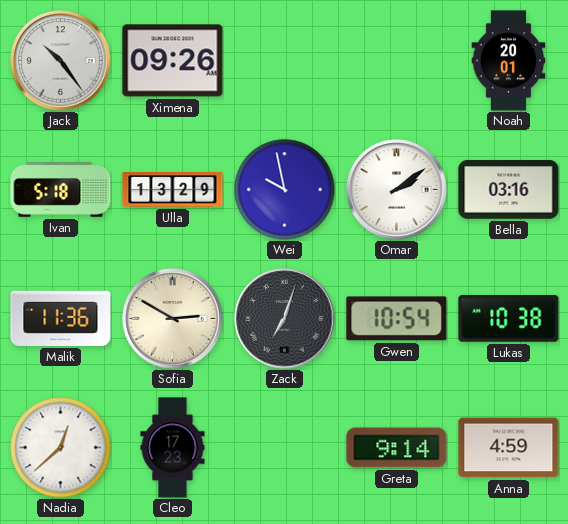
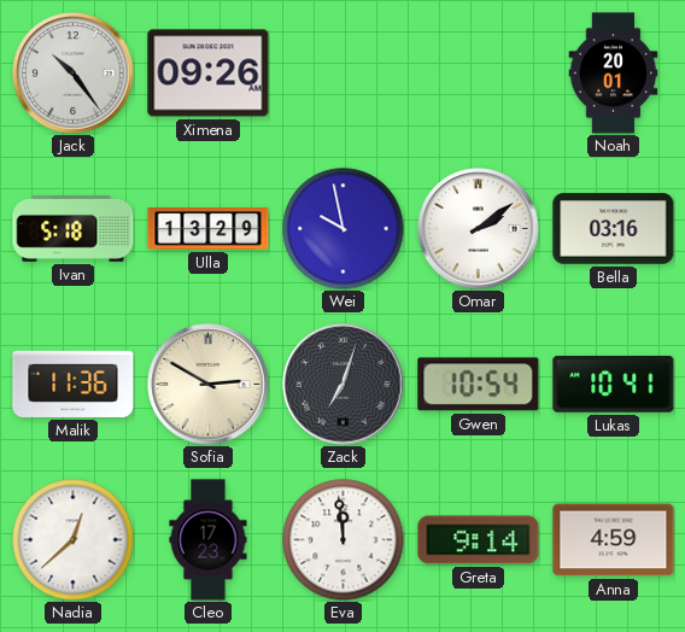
Lukas: 10:38 -> 10:41
Eva: none -> 11:59
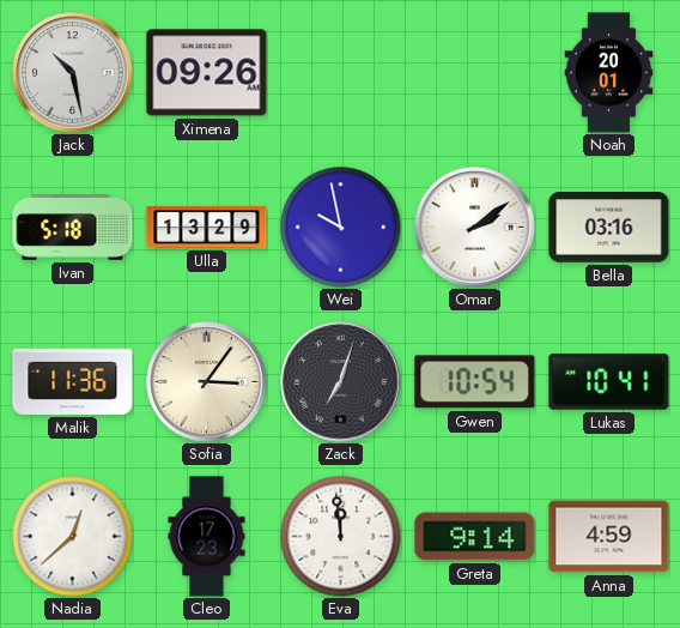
Jack: 10:24 -> 10:28
Sofia: 2:50 -> 3:06
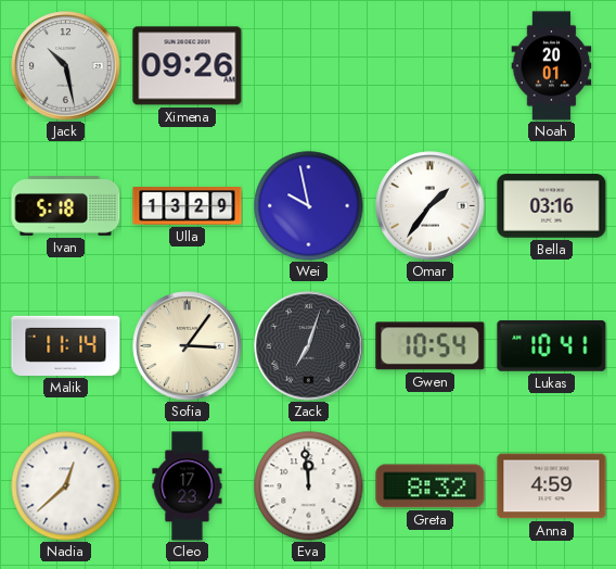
Omar: 2:09 -> 1:36
Malik: 11:36 -> 11:14
Greta: 9:14 -> 8:32
